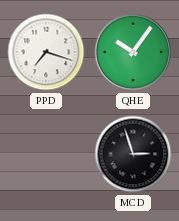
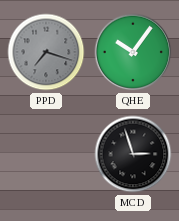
PPD dial: white -> grey
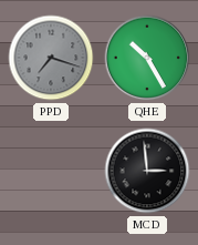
QHE: 10:06 -> 10:25
MCD: 2:57 -> 2:59
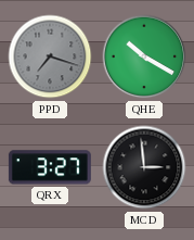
QHE: 10:25 -> 10:20
QRX: none -> 3:27
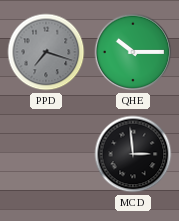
QHE: 10:20 -> 10:15
QRX: 3:27 -> none
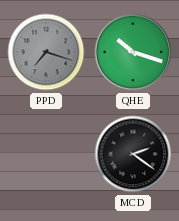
QHE: 10:15 -> 10:18
MCD: 2:59 -> 2:21
